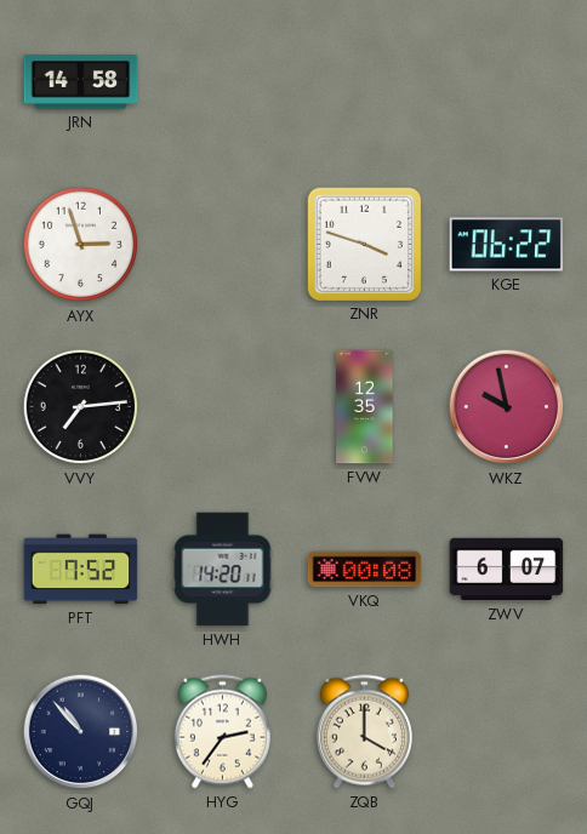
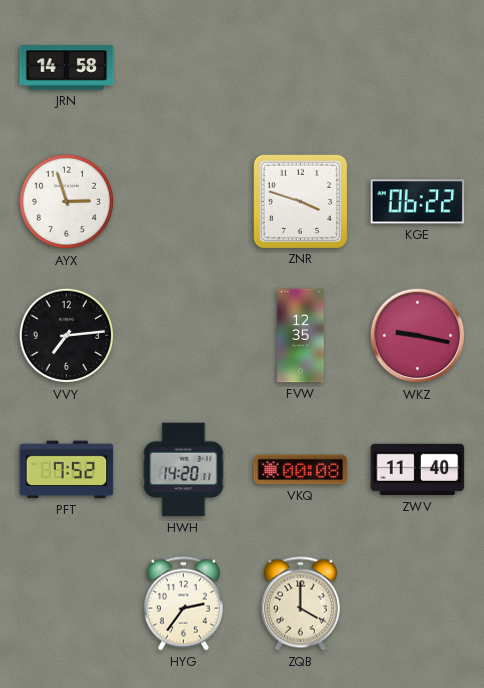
WKZ: 9:58 -> 9:17
ZWV: 6:07 -> 11:40
GQJ: 10:53 -> none
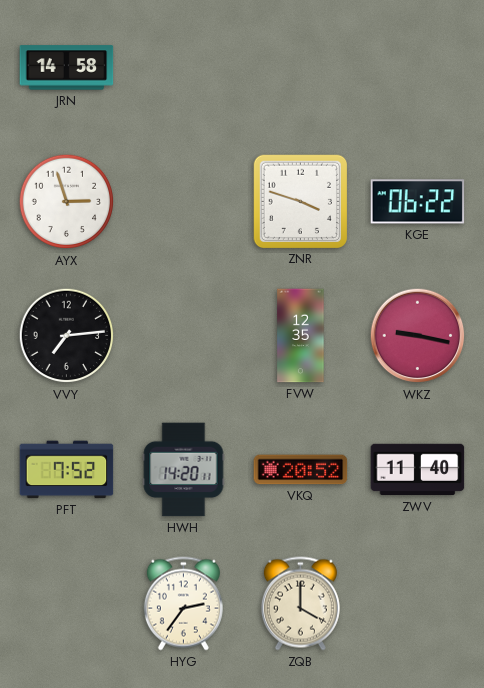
VKQ: 00:08 -> 20:52
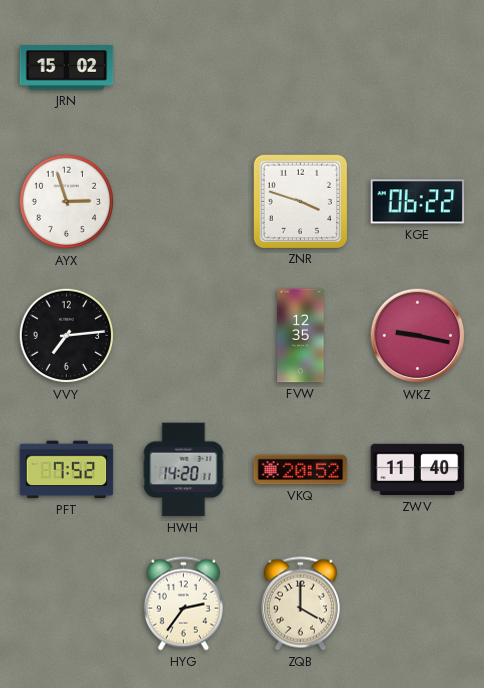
JRN: 14:58 -> 15:02
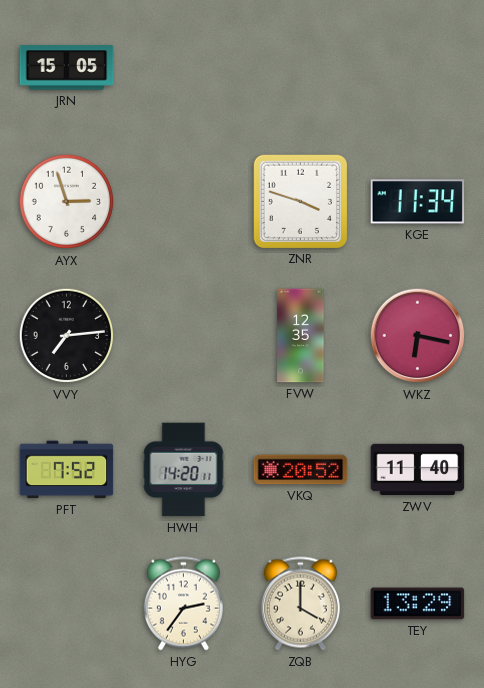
JRN: 15:02 -> 15:05
KGE: 06:22 -> 11:34
WKZ: 9:17 -> 6:17
TEY: none -> 13:29
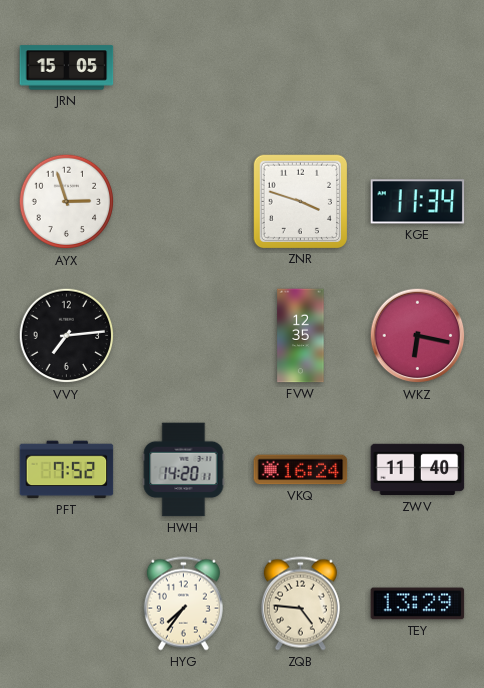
VKQ: 20:52 -> 16:24
HYG: 2:36 -> 7:36
ZQB: 4:00 -> 4:46
